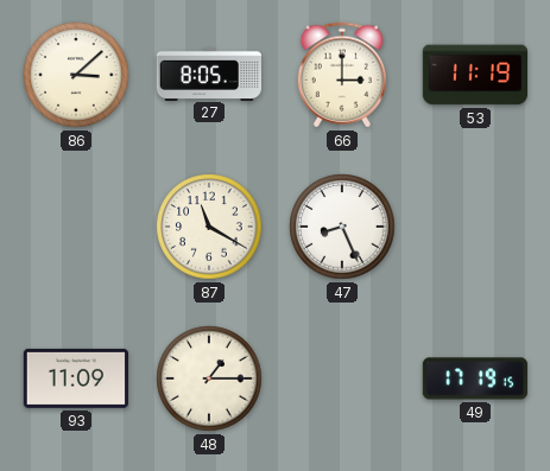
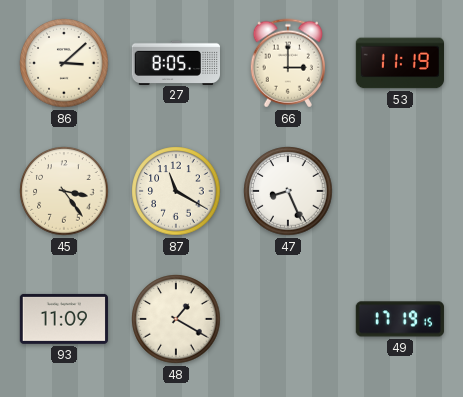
45: none -> 3:24
48: 1:15 -> 1:20
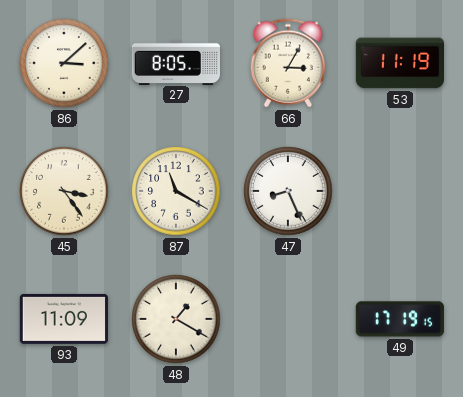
66: 3:00 -> 3:05
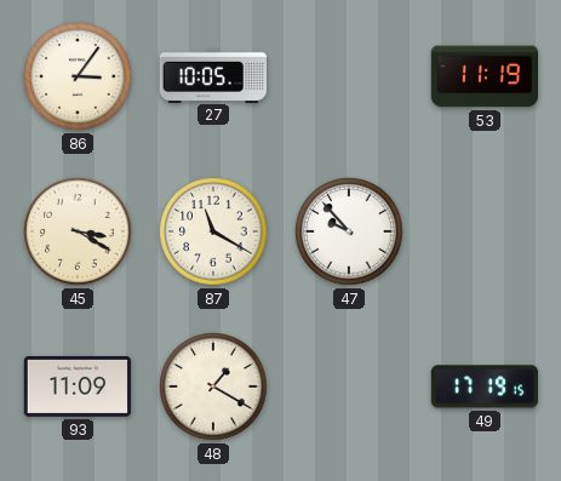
86: 3:08 -> 3:06
27: 8:05 -> 10:05
66: 3:05 -> none
45: 3:24 -> 3:20
47: 8:26 -> 9:53
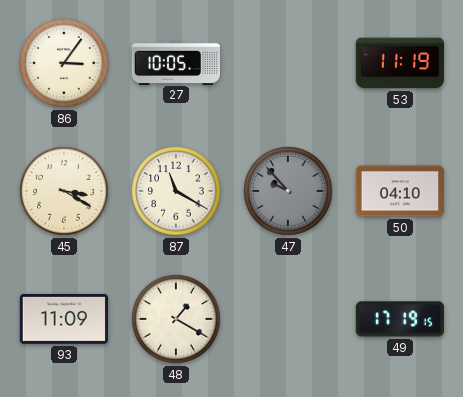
47 dial: white -> grey
50: none -> 04:10
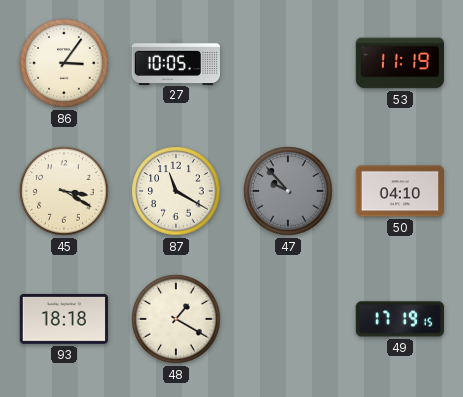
93: 11:09 -> 18:18
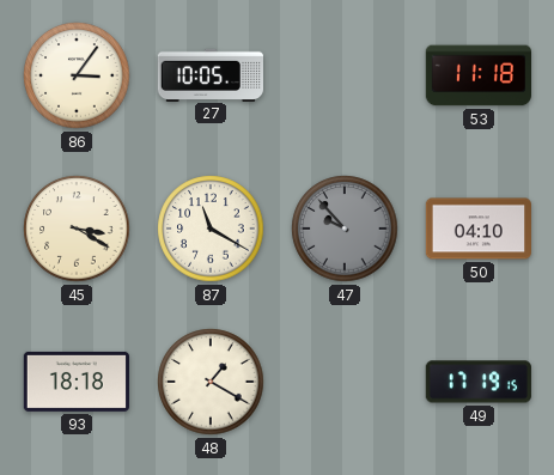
53: 11:19 -> 11:18
